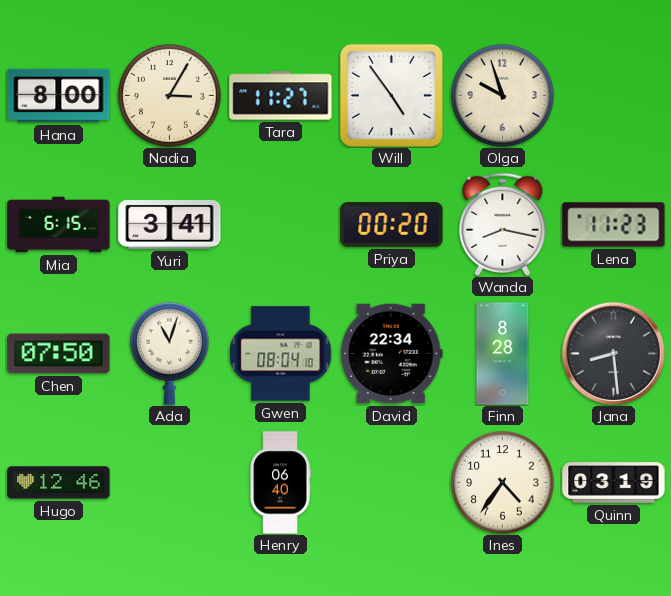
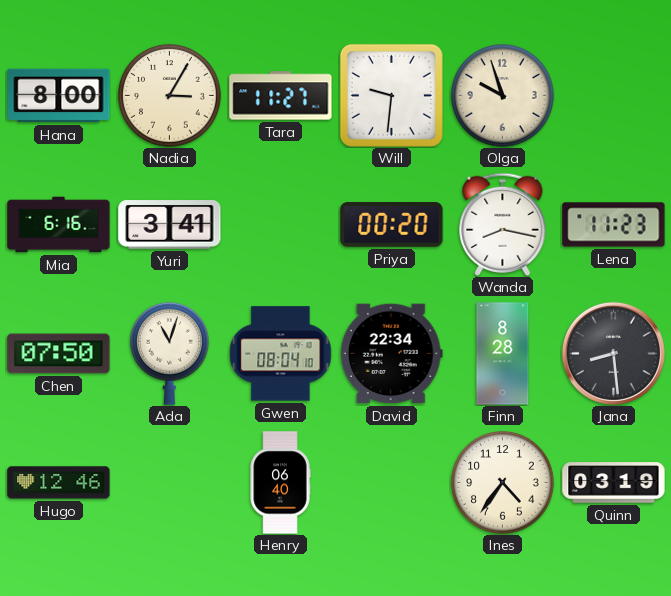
Will: 4:54 -> 9:31
Mia: 6:15 -> 6:16
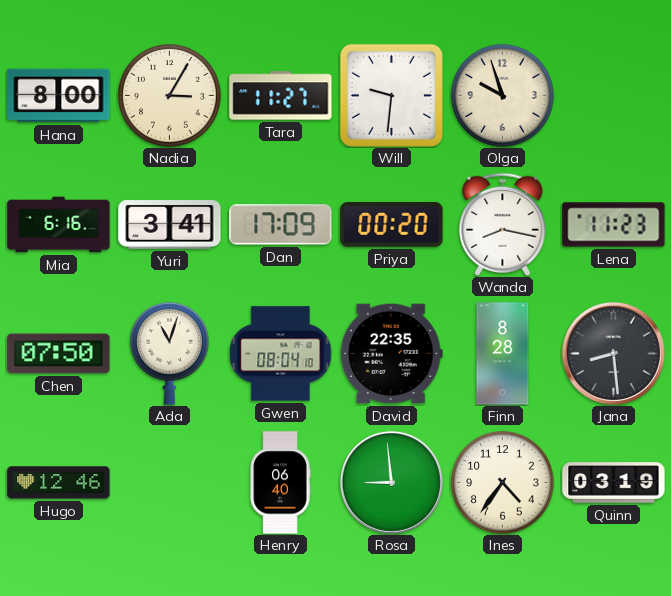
Dan: none -> 17:09
David: 22:34 -> 22:35
Rosa: none -> 8:59
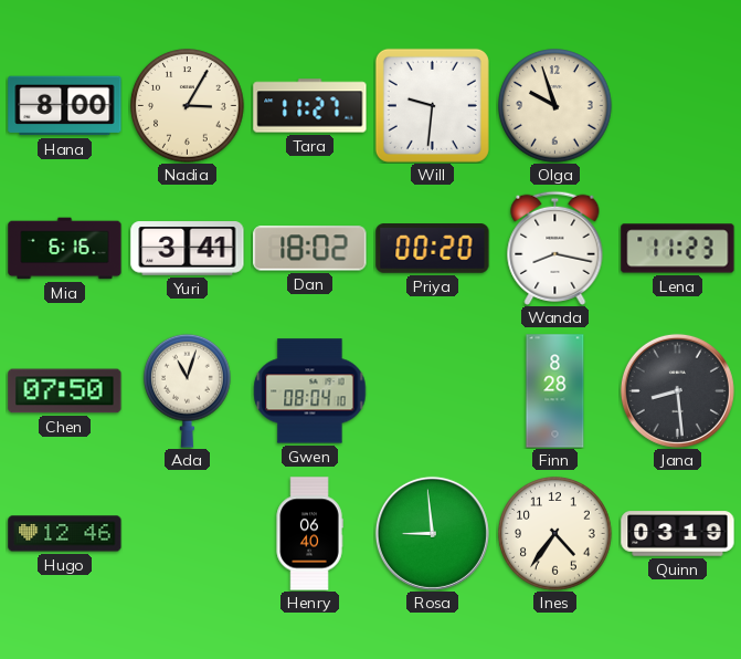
Dan: 17:09 -> 18:02
David: 22:35 -> none
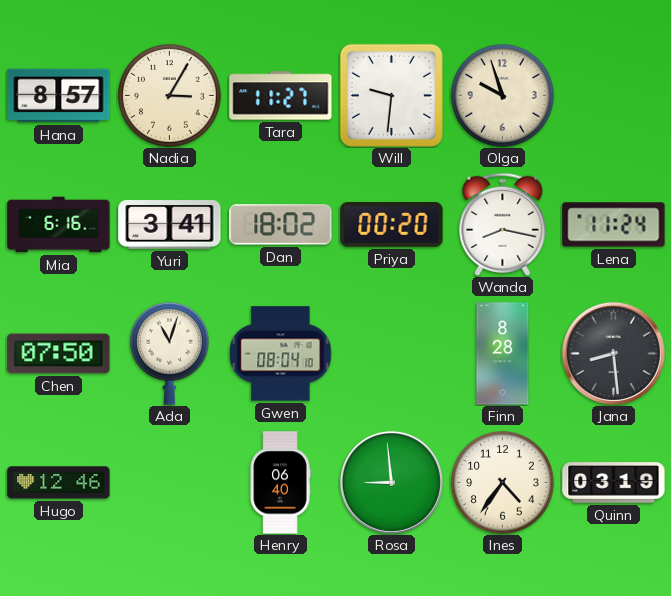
Hana: 8:00 -> 8:57
Lena: 11:23 -> 11:24
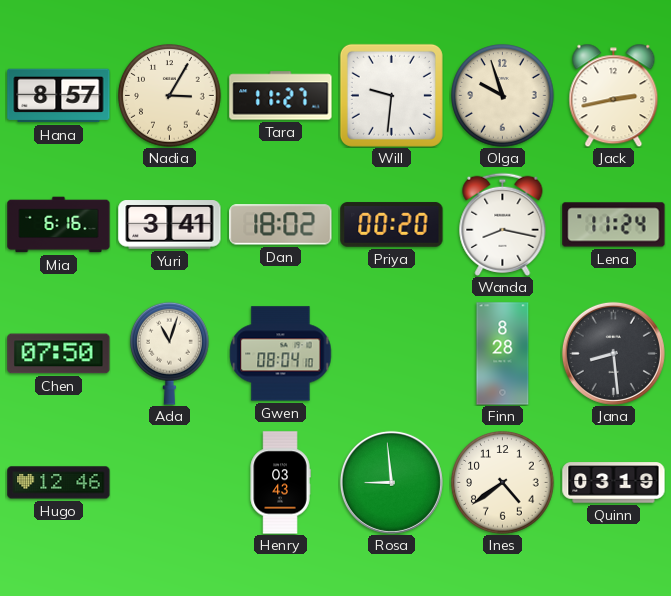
Jack: none -> 2:43
Henry: 06:40 -> 03:43
Ines: 4:36 -> 4:39
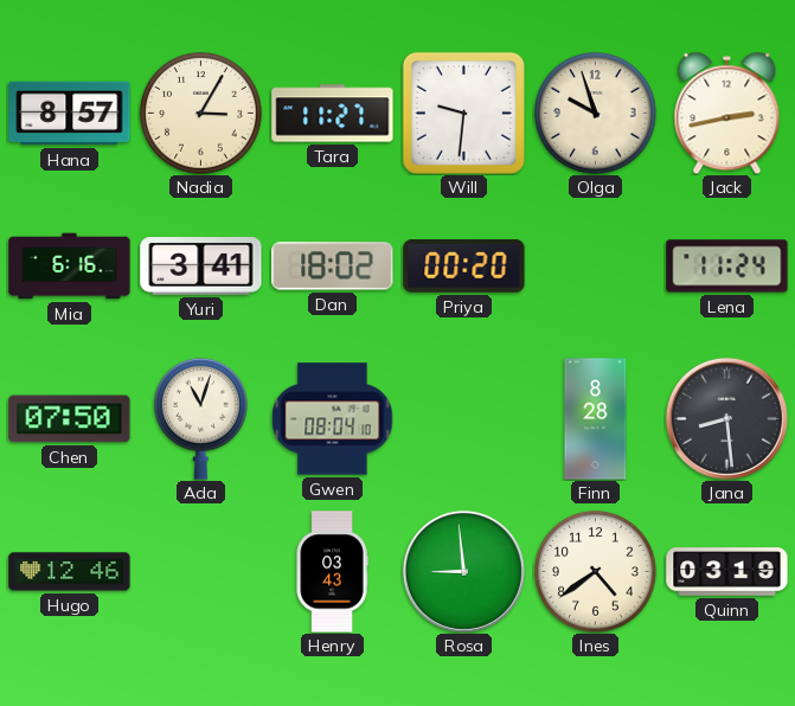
Wanda: 8:17 -> none
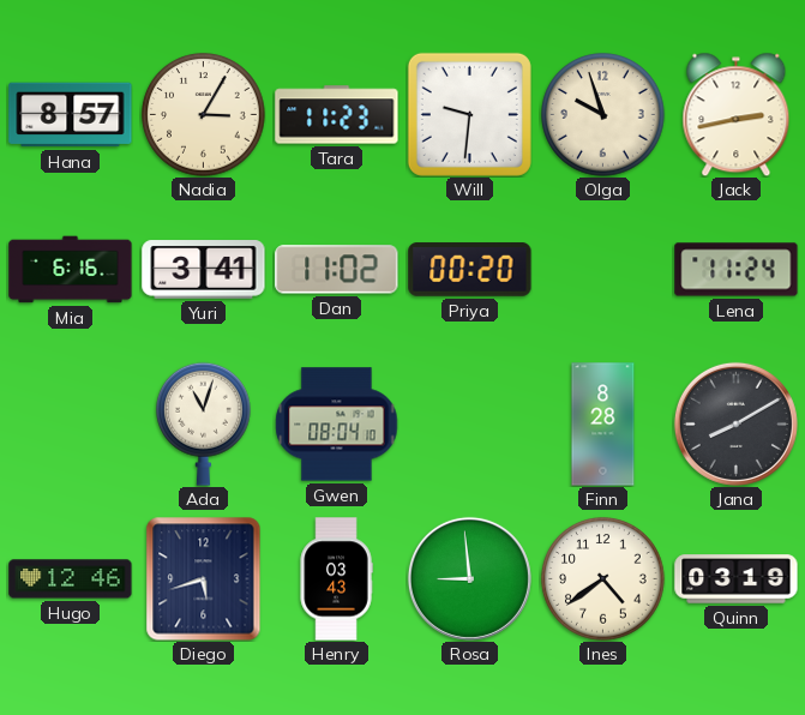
Tara: 11:27 -> 11:23
Dan: 18:02 -> 11:02
Chen: 07:50 -> none
Jana: 8:29 -> 8:10
Diego: none -> 5:42
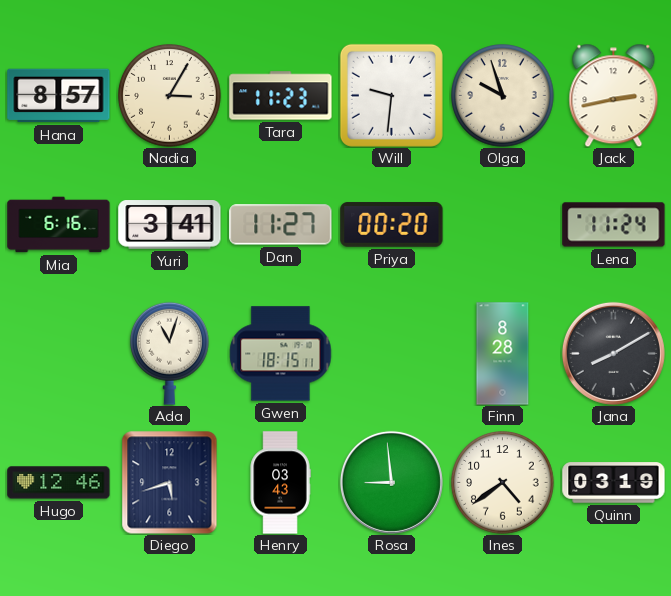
Dan: 11:02 -> 11:27
Gwen: 08:04 -> 18:15
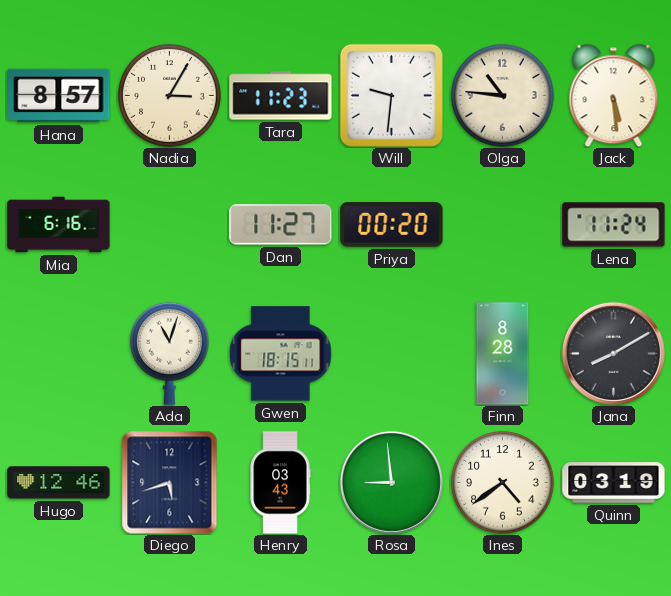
Olga: 9:57 -> 10:46
Jack: 2:43 -> 5:29
Yuri: 3:41 -> none
